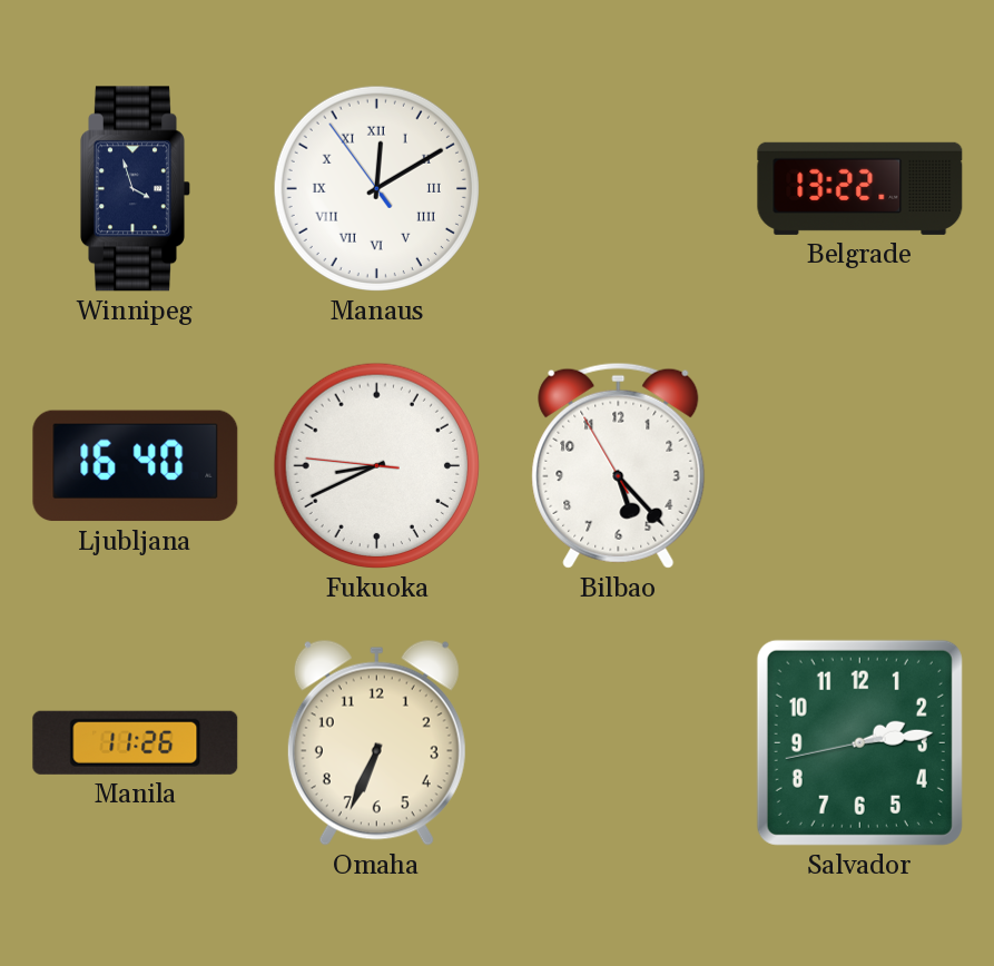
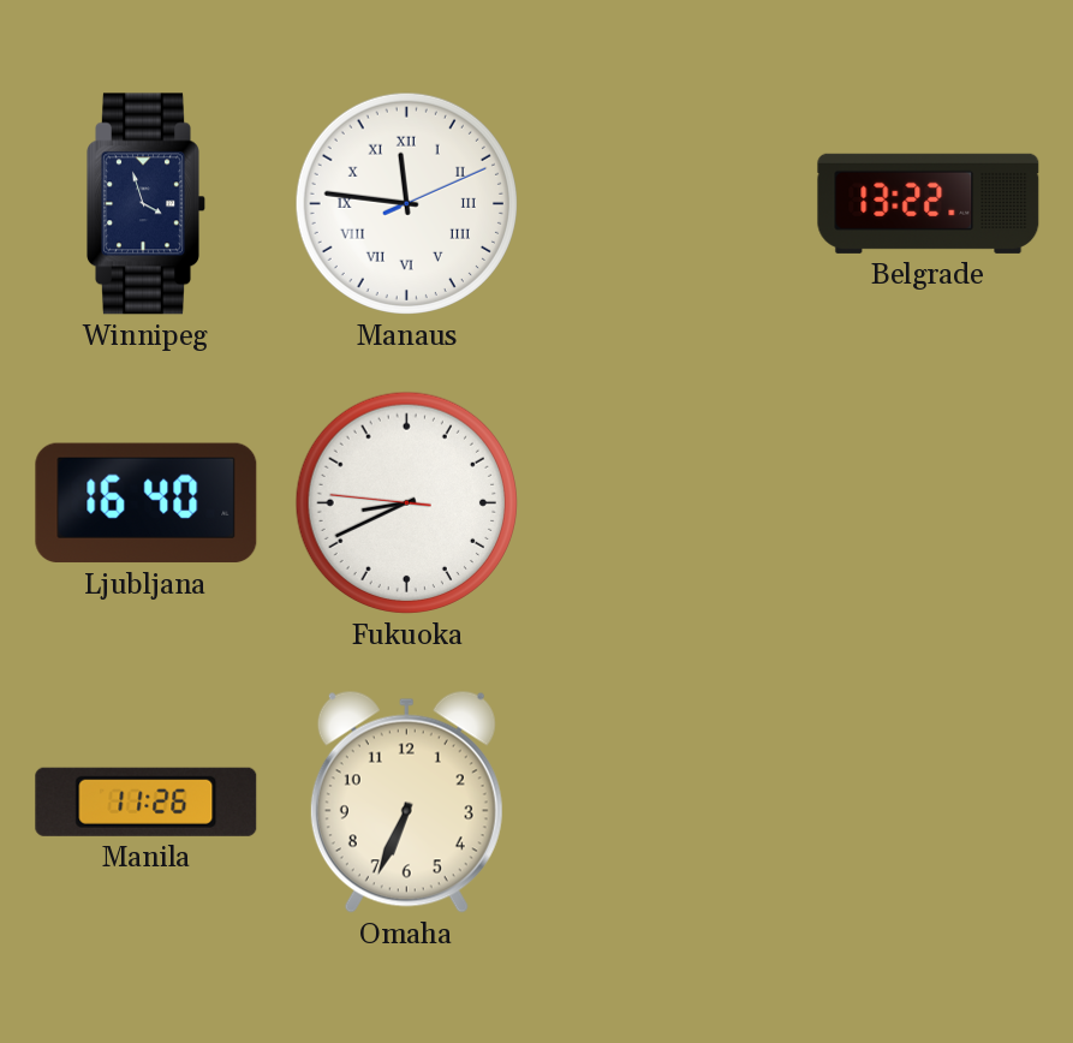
Manaus: 12:09 -> 11:46
Bilbao: 5:22 -> none
Salvador: 2:13 -> none
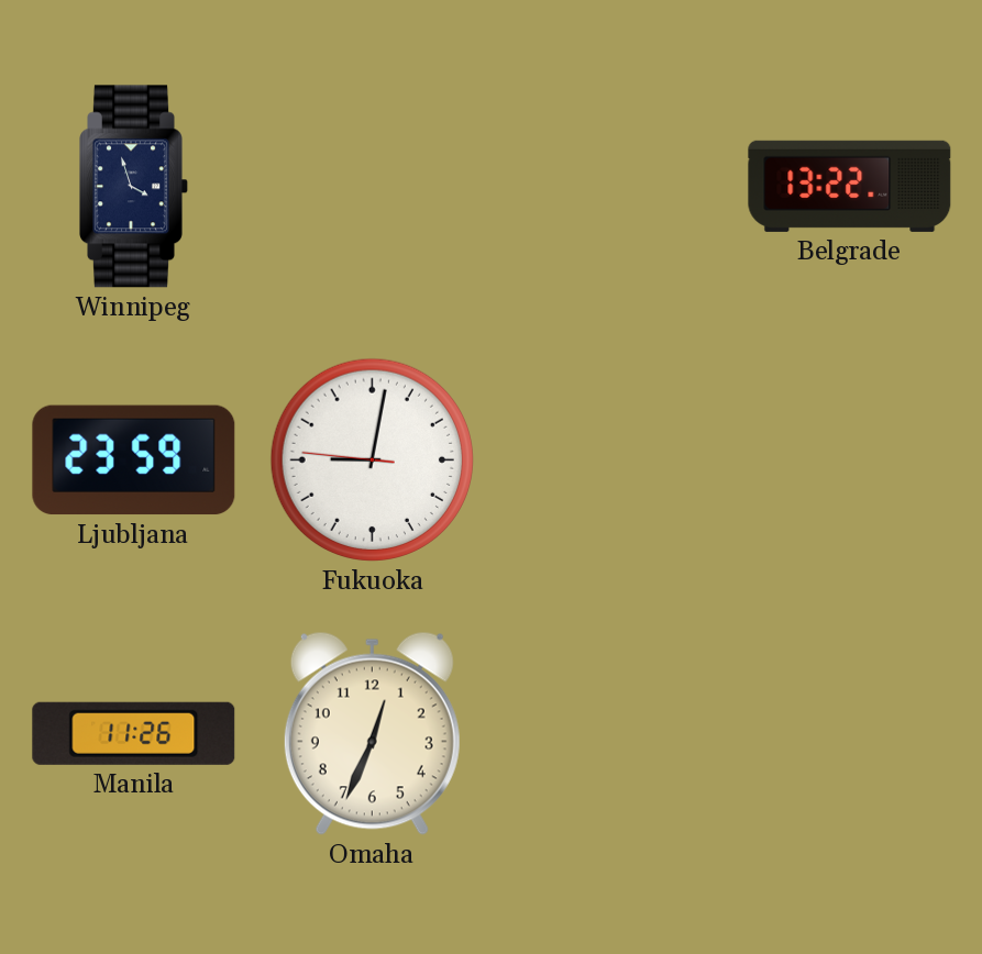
Manaus: 11:46 -> none
Ljubljana: 16:40 -> 23:59
Fukuoka: 8:40 -> 9:01
Omaha: 6:34 -> 12:34
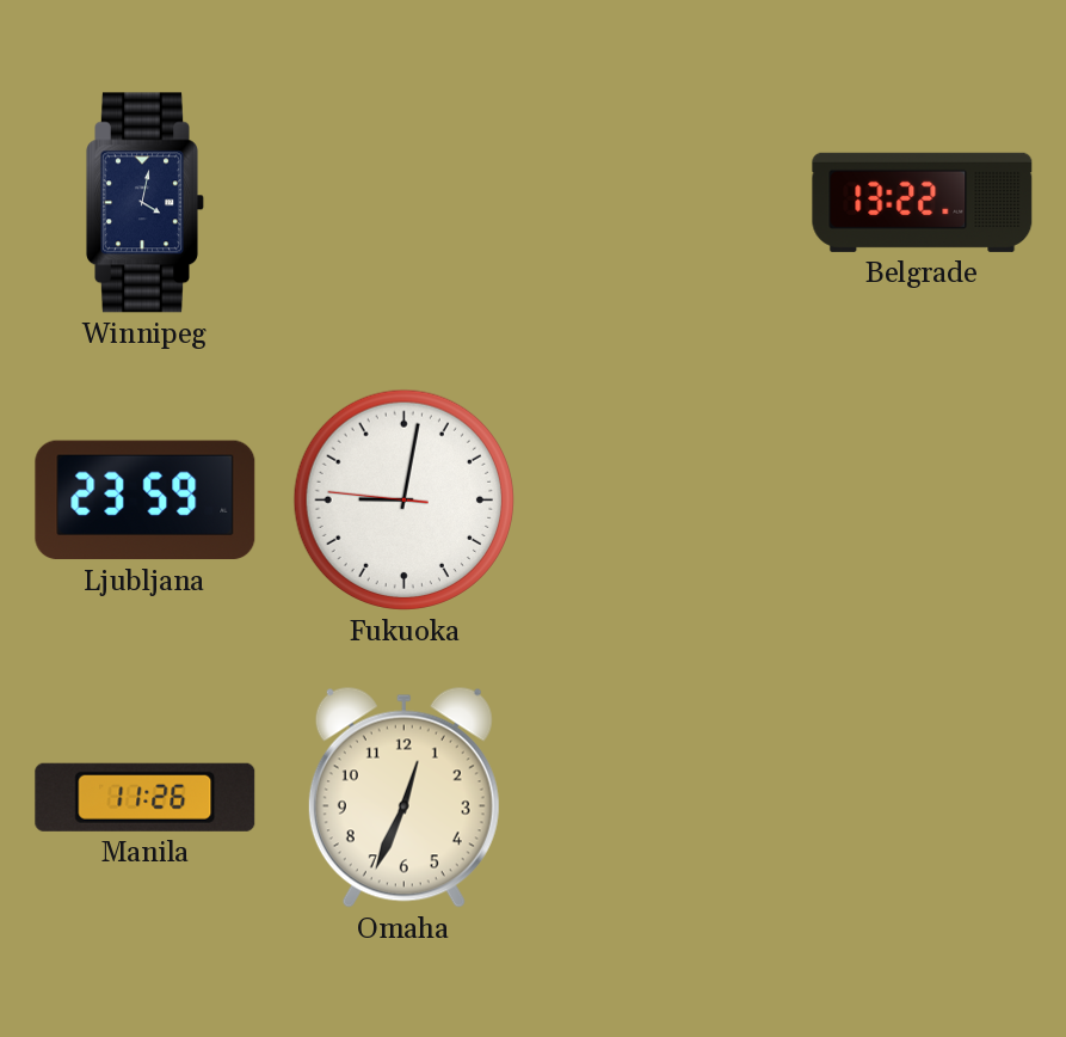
Winnipeg: 3:57 -> 4:02
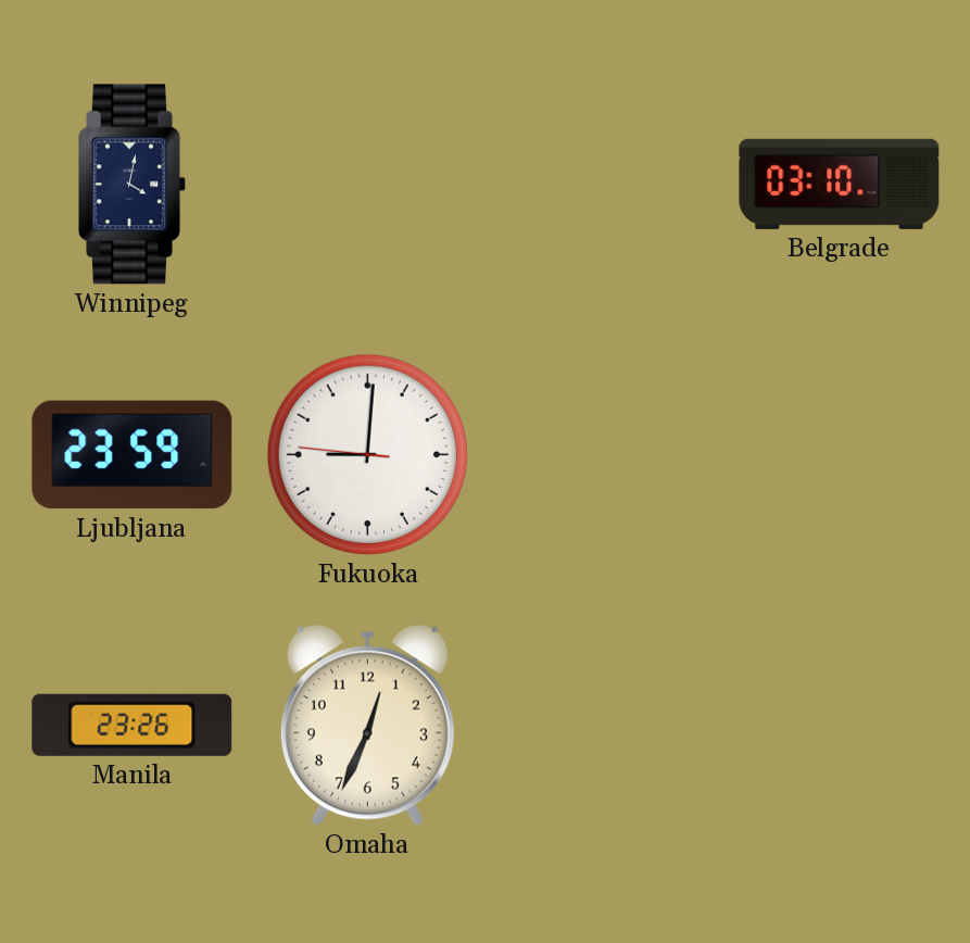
Belgrade: 13:22 -> 03:10
Fukuoka: 9:01 -> 9:00
Manila: 11:26 -> 23:26
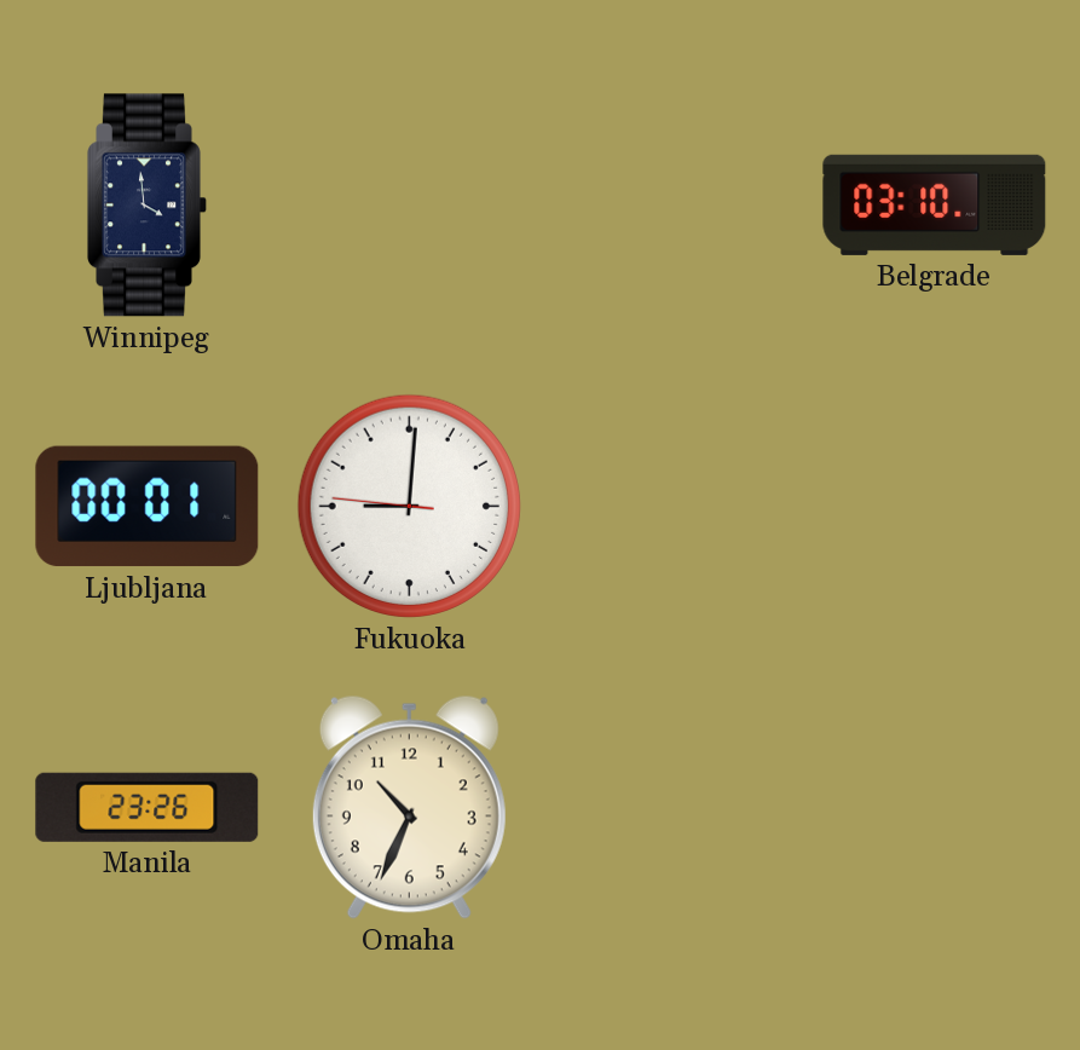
Winnipeg: 4:02 -> 3:59
Ljubljana: 23:59 -> 00:01
Omaha: 12:34 -> 10:34
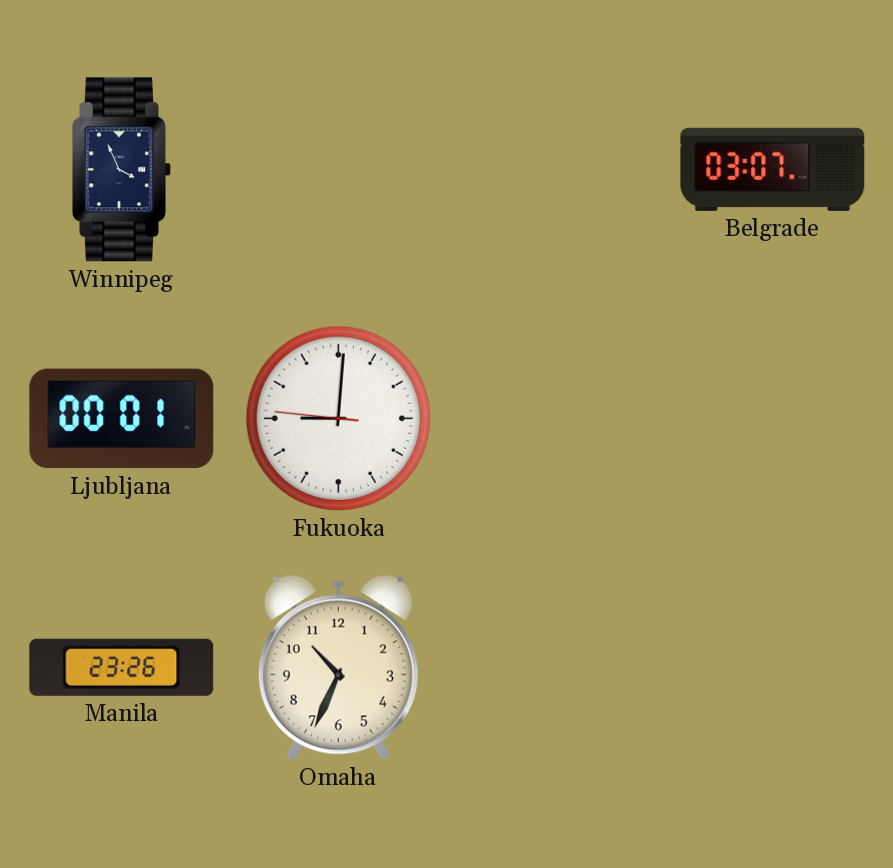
Winnipeg: 3:59 -> 3:56
Belgrade: 03:10 -> 03:07
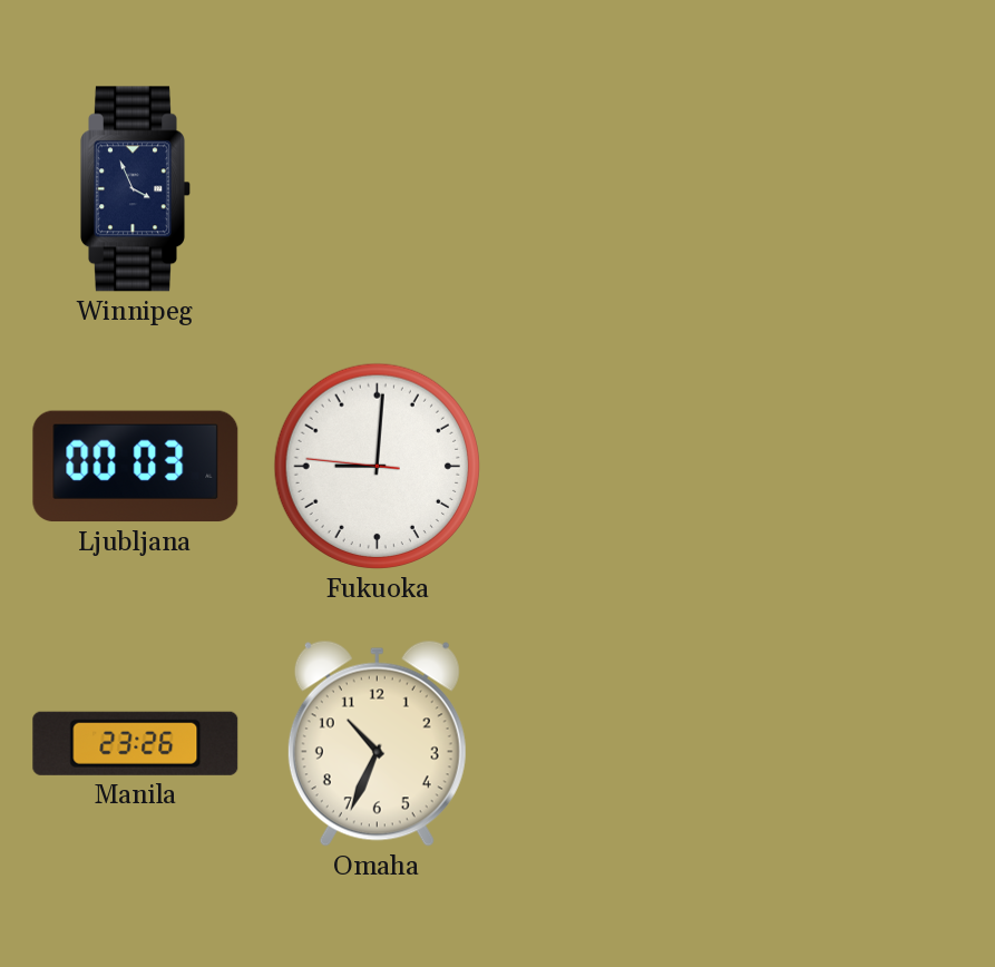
Belgrade: 03:07 -> none
Ljubljana: 00:01 -> 00:03
